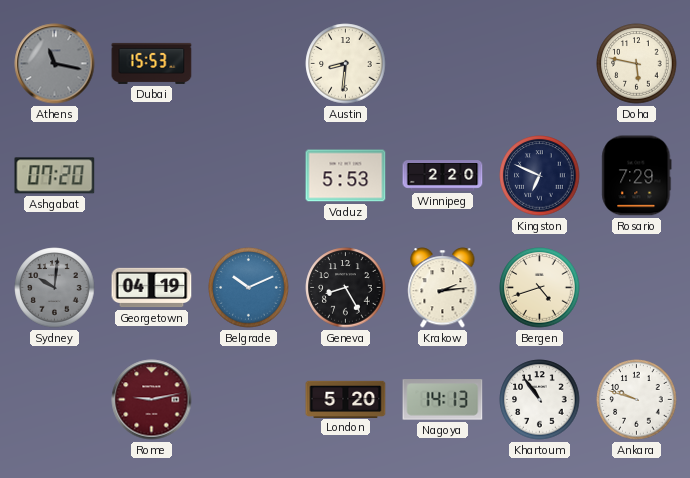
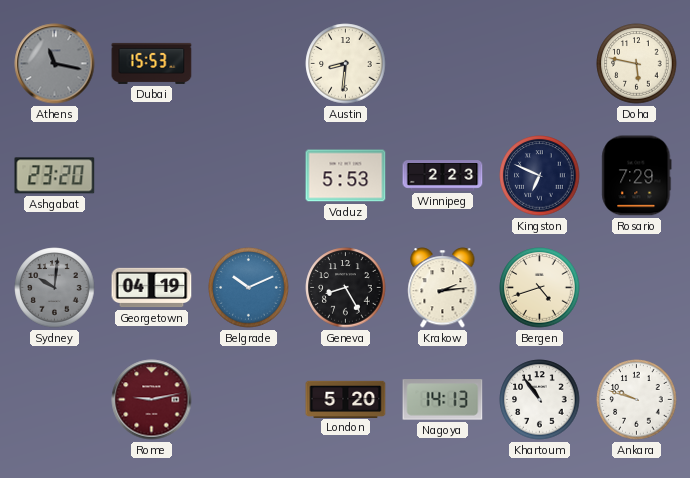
Ashgabat: 07:20 -> 23:20
Winnipeg: 2:20 -> 2:23
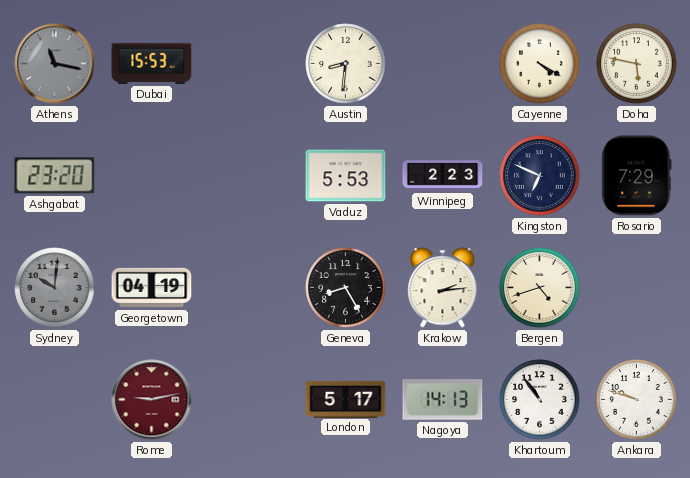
Cayenne: none -> 4:20
Belgrade: 10:11 -> none
London: 5:20 -> 5:17
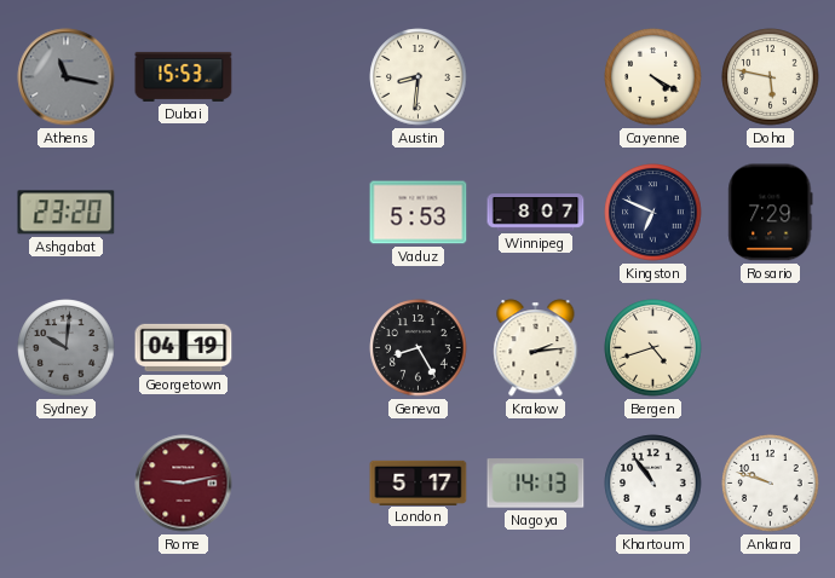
Winnipeg: 2:23 -> 8:07
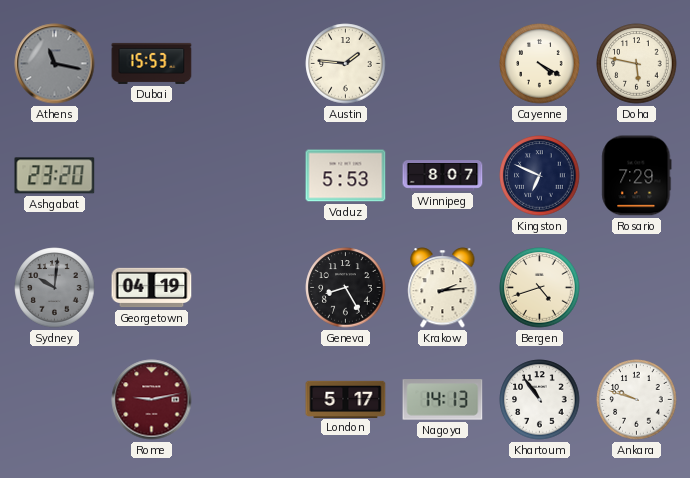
Austin: 8:31 -> 1:46
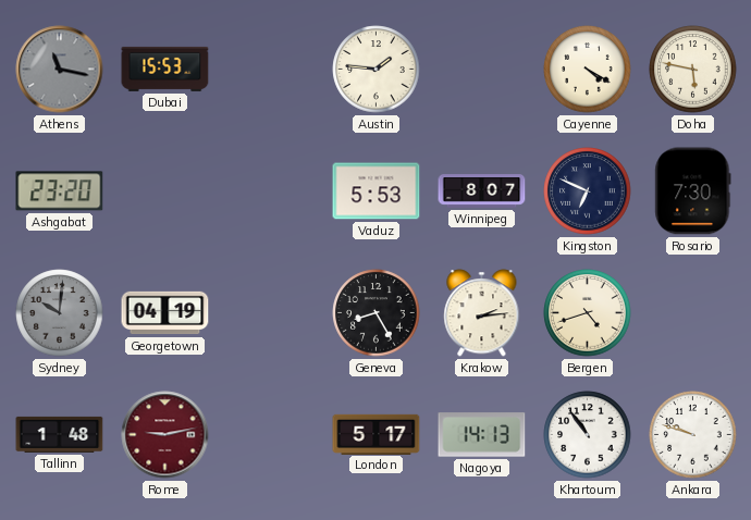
Rosario: 7:29 -> 7:30
Tallinn: none -> 1:48
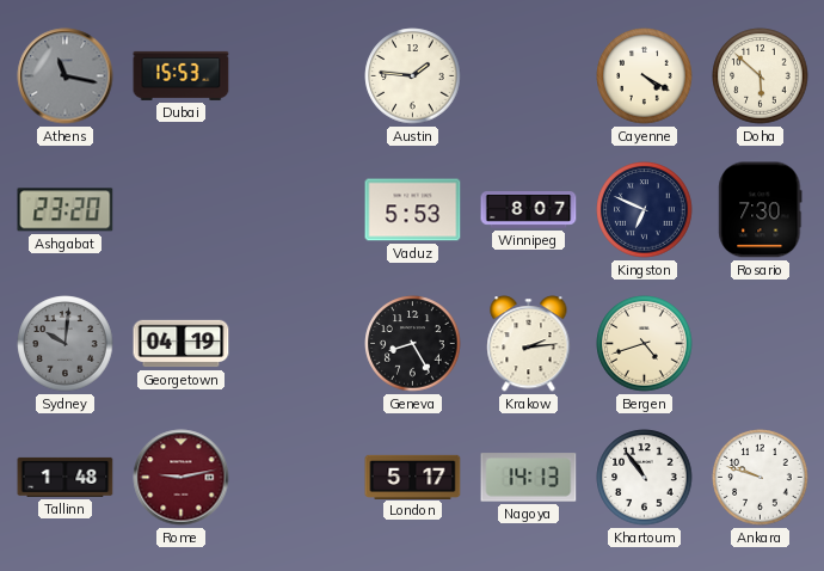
Doha: 5:47 -> 5:52
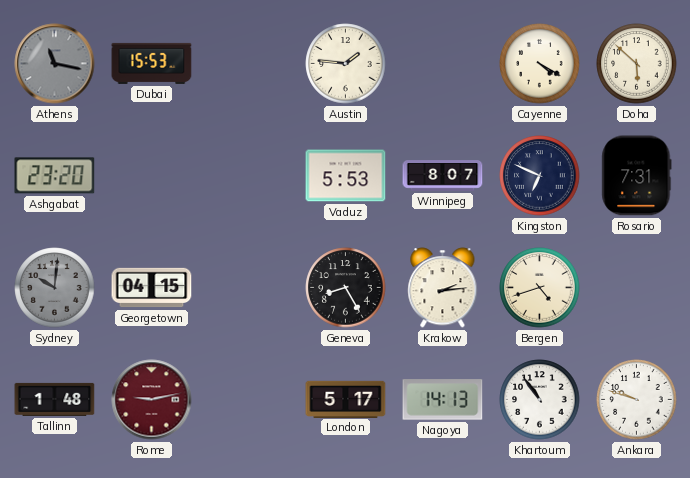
Rosario: 7:30 -> 7:31
Georgetown: 04:19 -> 04:15
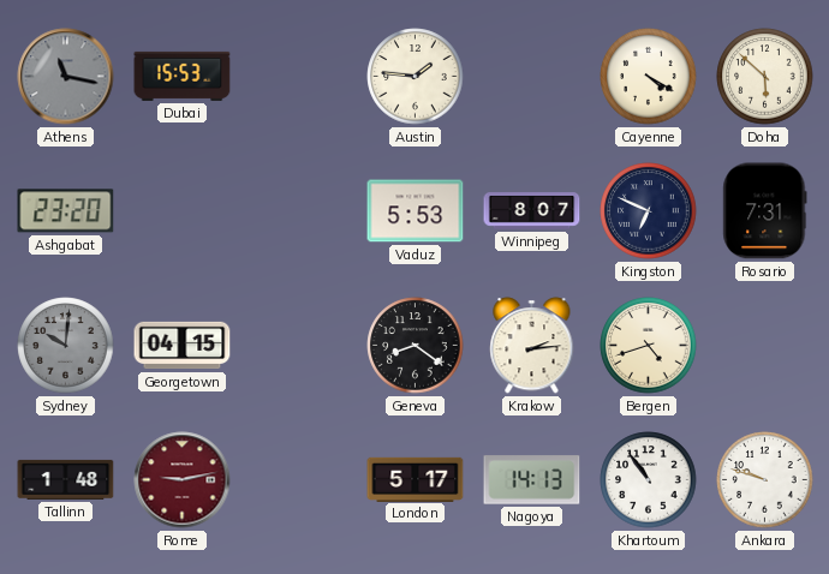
Geneva: 8:25 -> 8:21
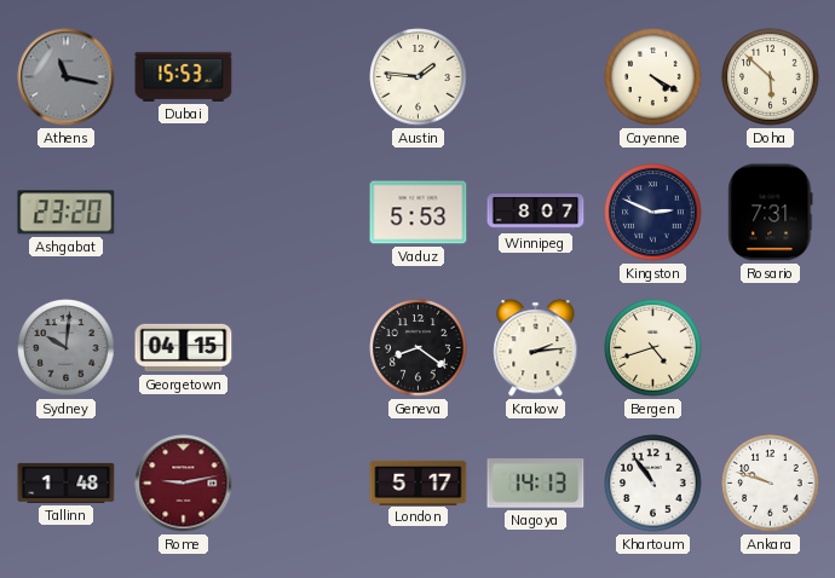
Kingston: 6:49 -> 2:49
